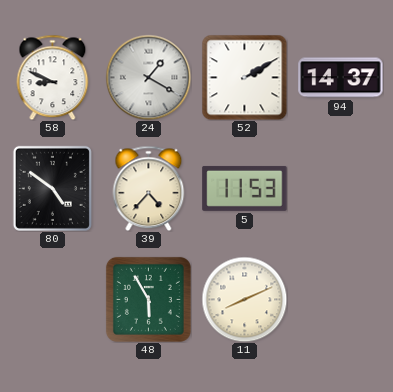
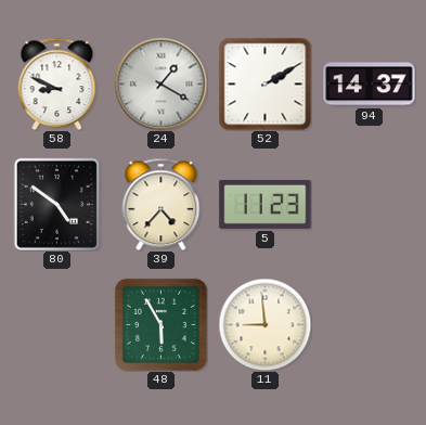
5: 11:53 -> 11:23
11: 8:11 -> 8:59
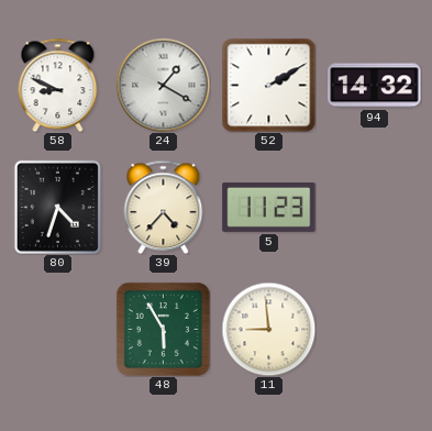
94: 14:37 -> 14:32
80: 4:51 -> 4:33
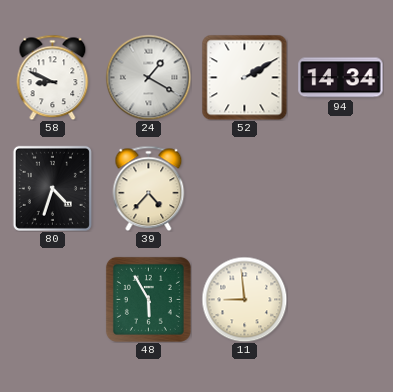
94: 14:32 -> 14:34
5: 11:23 -> none
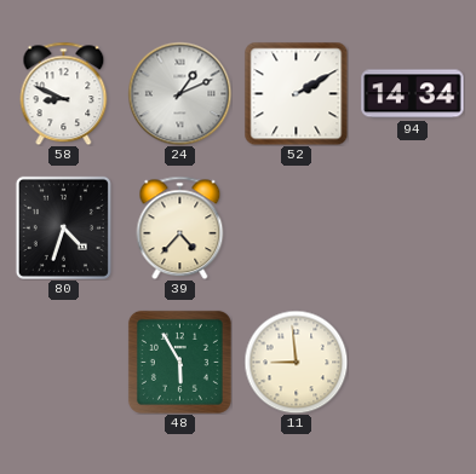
24: 1:20 -> 1:11
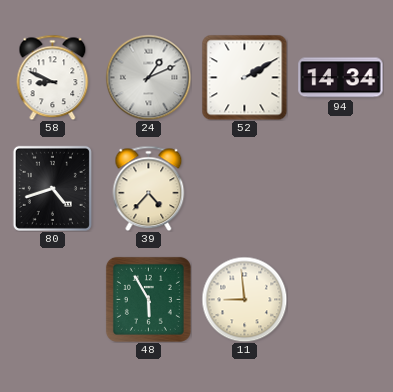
80: 4:33 -> 4:42
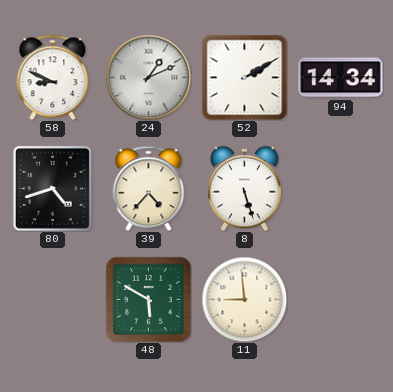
8: none -> 5:27
48: 5:55 -> 5:50
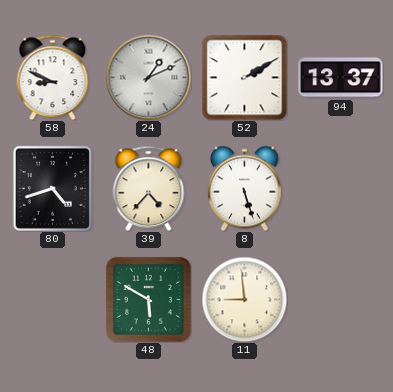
94: 14:34 -> 13:37
